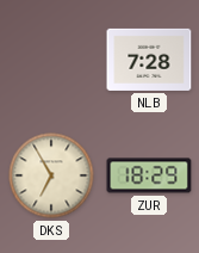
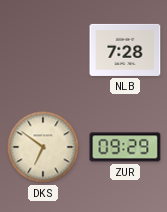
DKS: 6:55 -> 6:51
ZUR: 18:29 -> 09:29
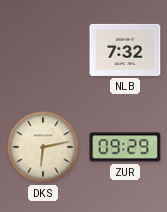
NLB: 7:28 -> 7:32
DKS: 6:51 -> 6:13
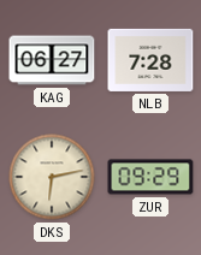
KAG: none -> 06:27
NLB: 7:32 -> 7:28
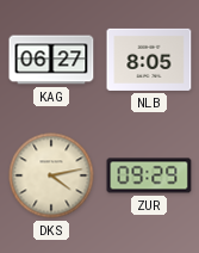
NLB: 7:28 -> 8:05
DKS: 6:13 -> 4:13
